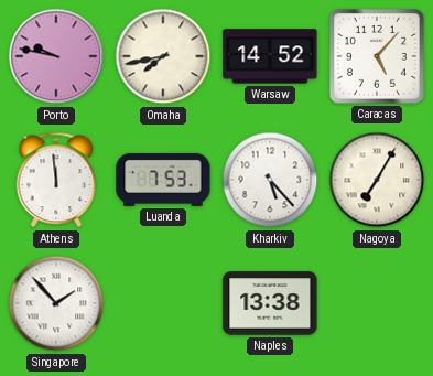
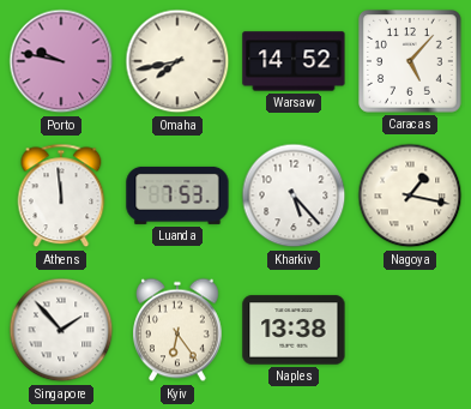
Nagoya: 7:05 -> 1:17
Kyiv: none -> 6:24
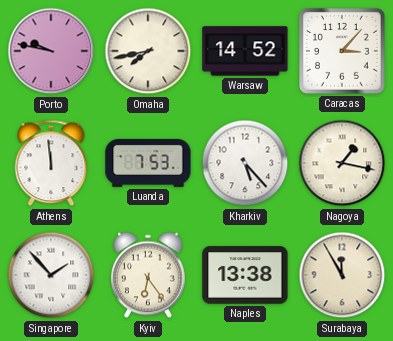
Caracas: 5:07 -> 3:07
Surabaya: none -> 11:55
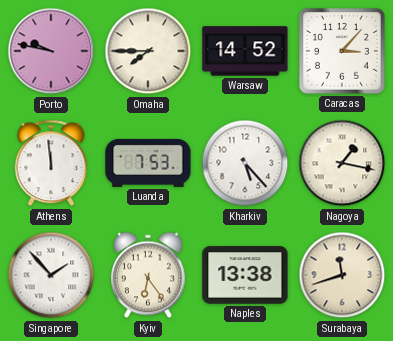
Omaha: 7:43 -> 7:45
Surabaya: 11:55 -> 11:42
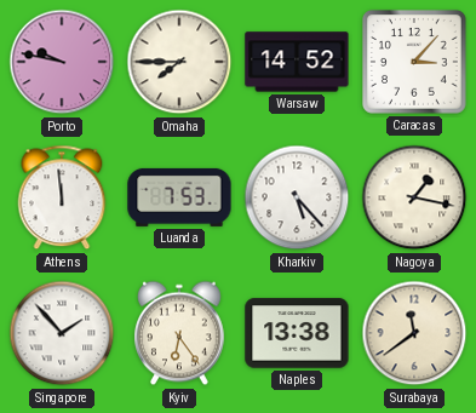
Surabaya: 11:42 -> 11:39
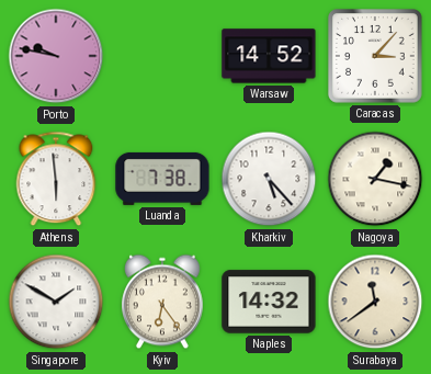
Omaha: 7:45 -> none
Athens: 11:59 -> 5:59
Luanda: 7:53 -> 7:38
Singapore: 1:53 -> 1:50
Naples: 13:38 -> 14:32
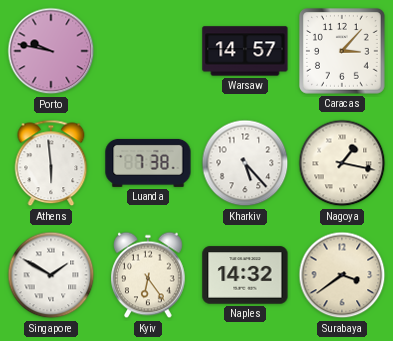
Warsaw: 14:52 -> 14:57
Surabaya: 11:39 -> 3:39
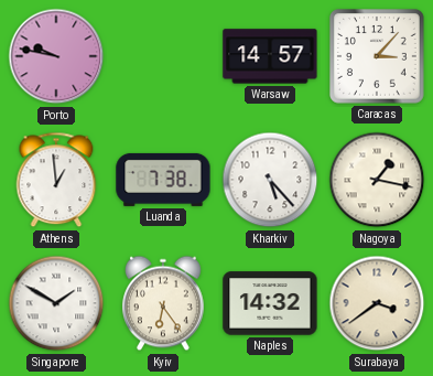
Athens: 5:59 -> 12:59
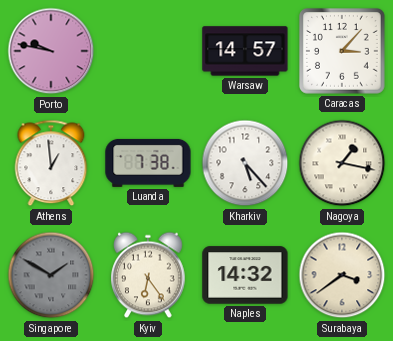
Singapore dial: white -> grey
